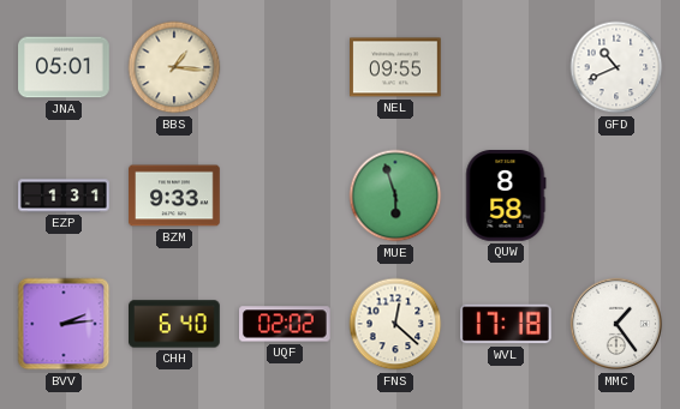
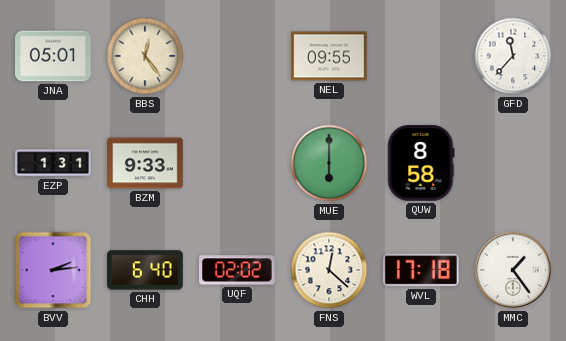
BBS: 1:16 -> 12:24
GFD: 10:41 -> 11:37
MUE: 5:57 -> 6:00
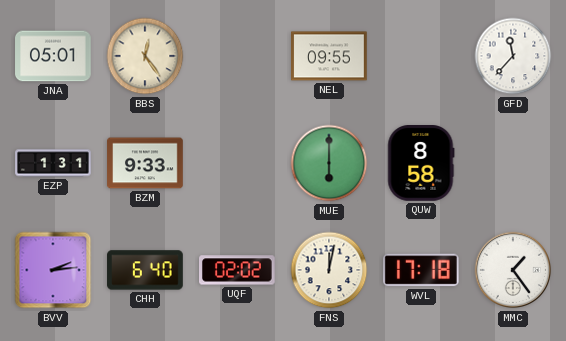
FNS: 12:22 -> 12:02
